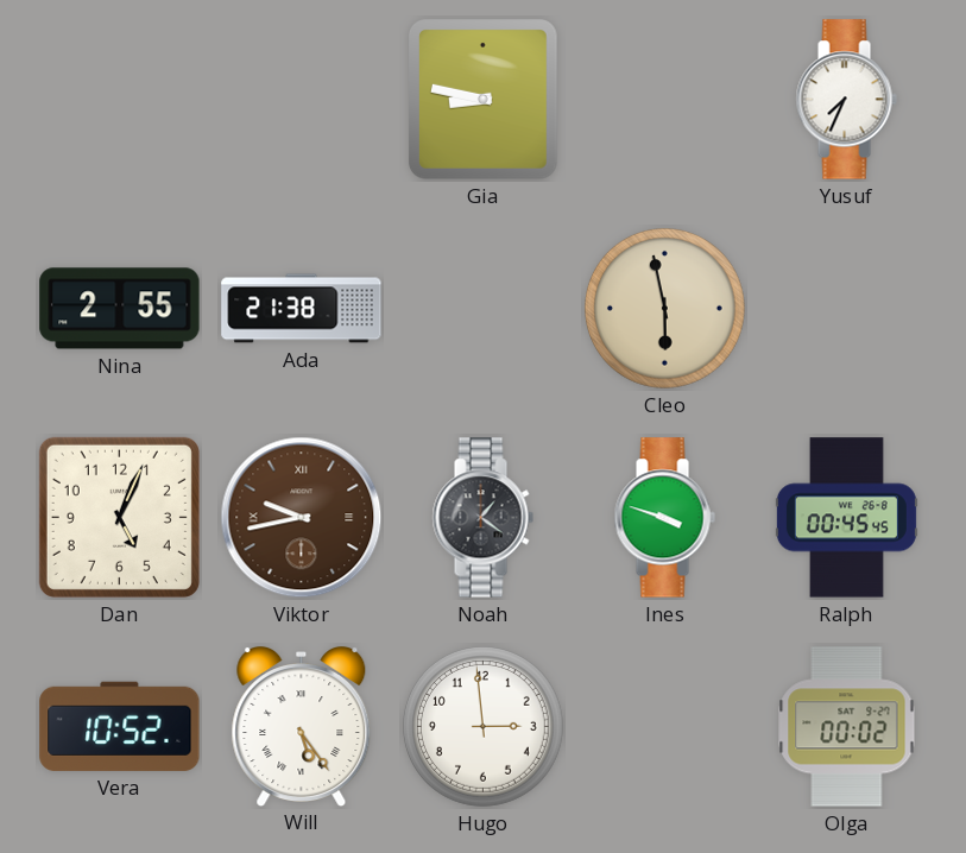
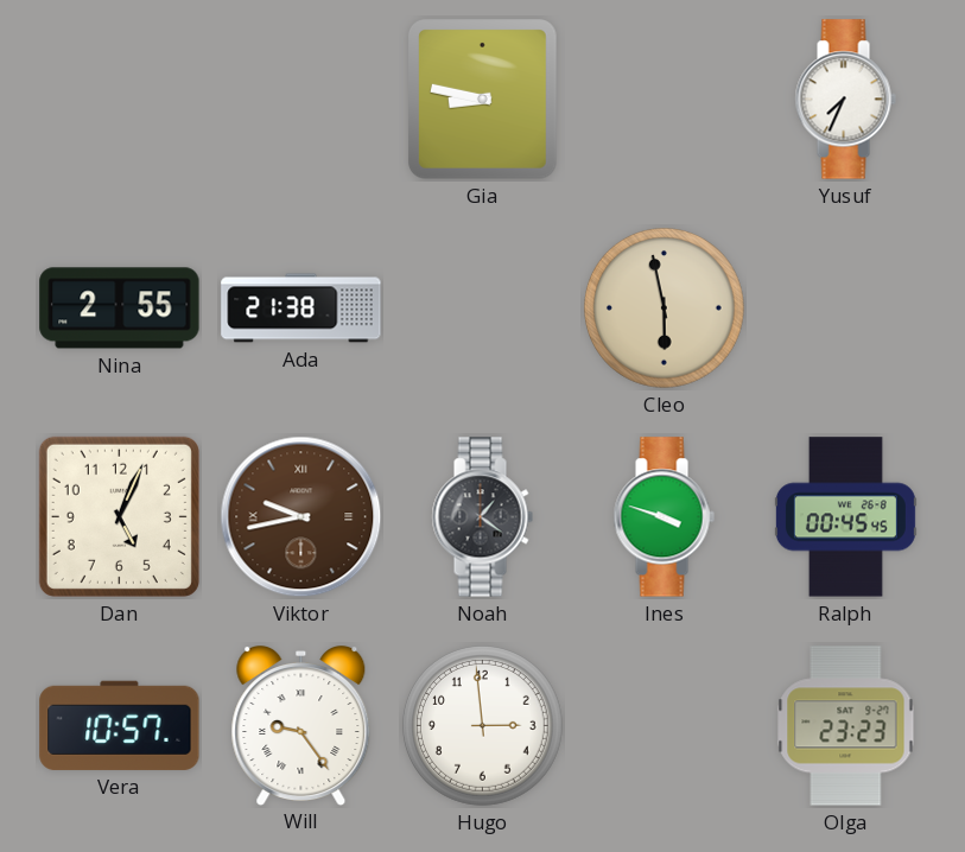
Vera: 10:52 -> 10:57
Will: 5:24 -> 9:24
Olga: 00:02 -> 23:23
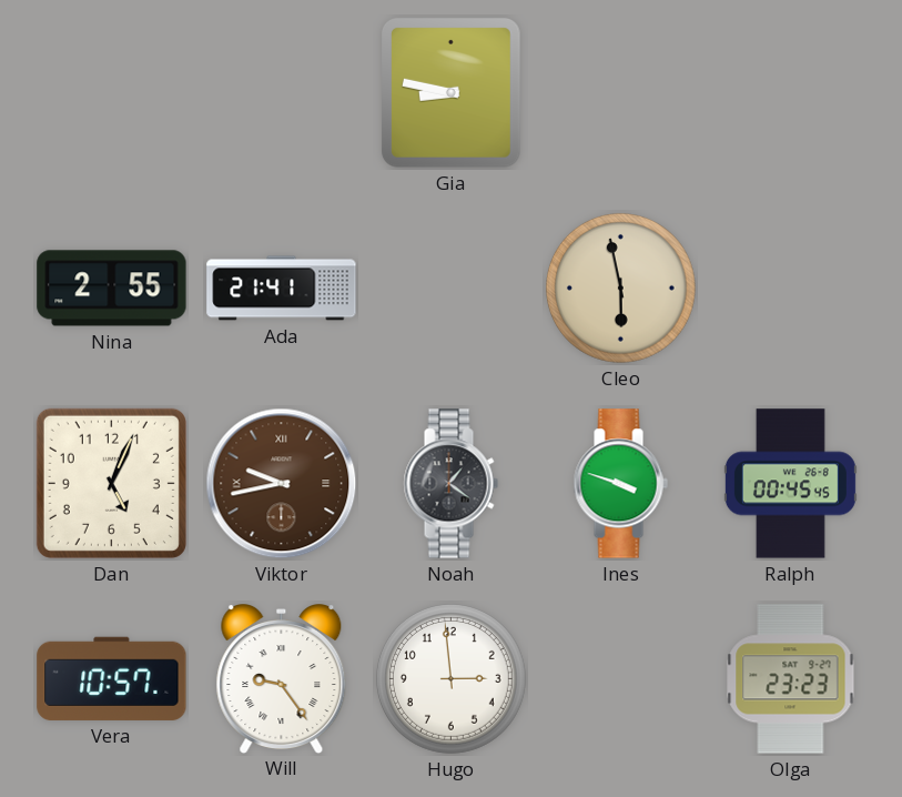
Yusuf: 7:34 -> none
Ada: 21:38 -> 21:41
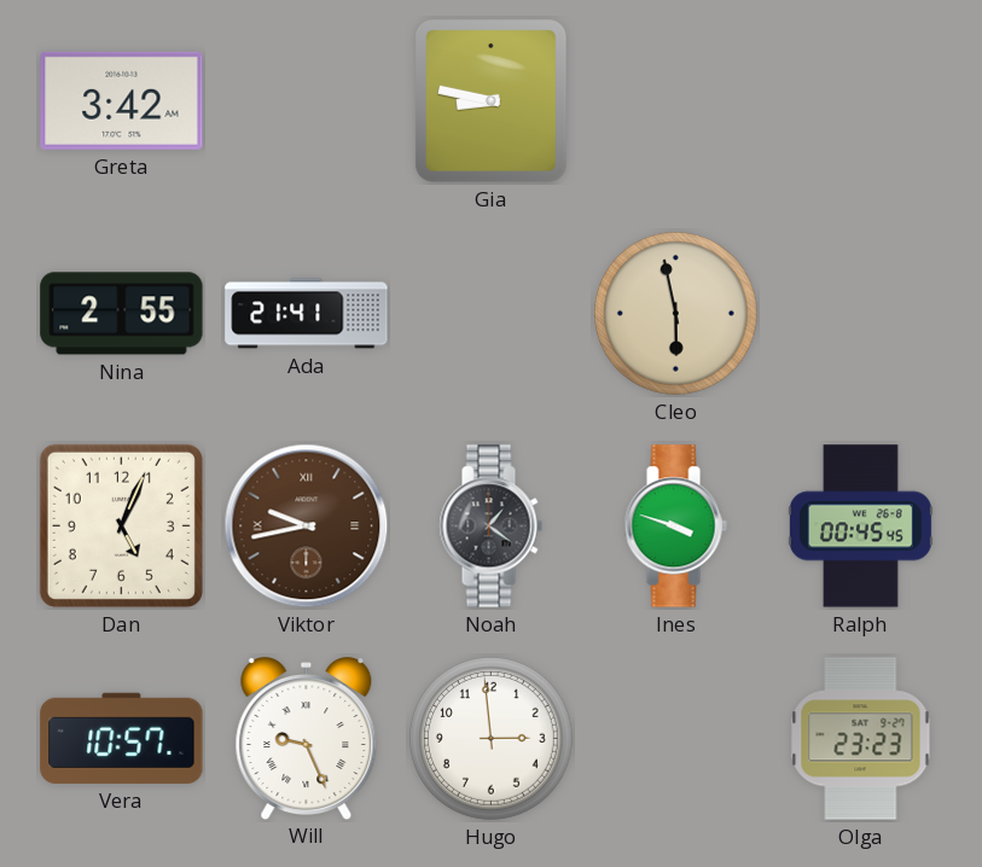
Greta: none -> 3:42
Will: 9:24 -> 9:26
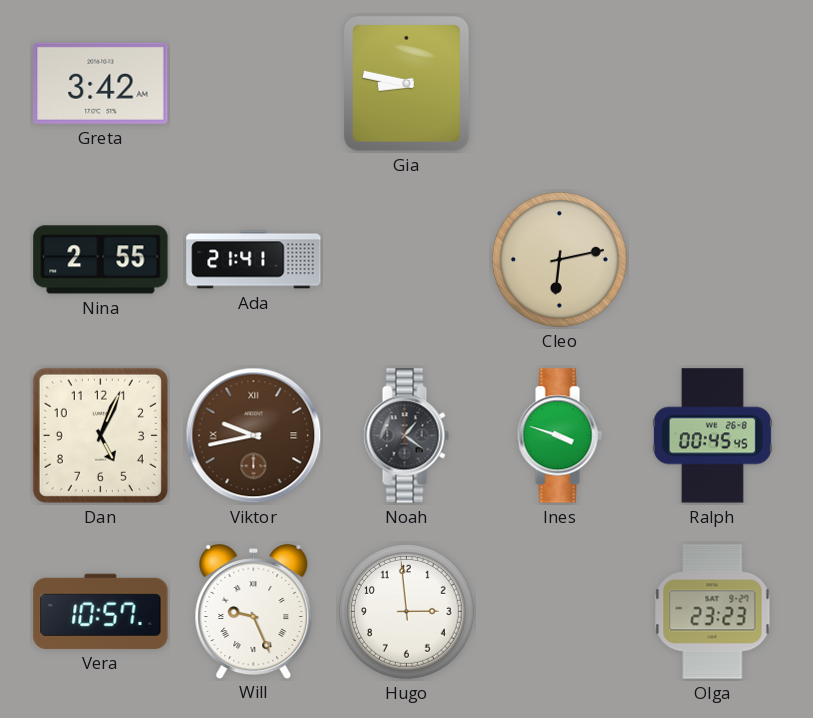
Cleo: 5:58 -> 6:13
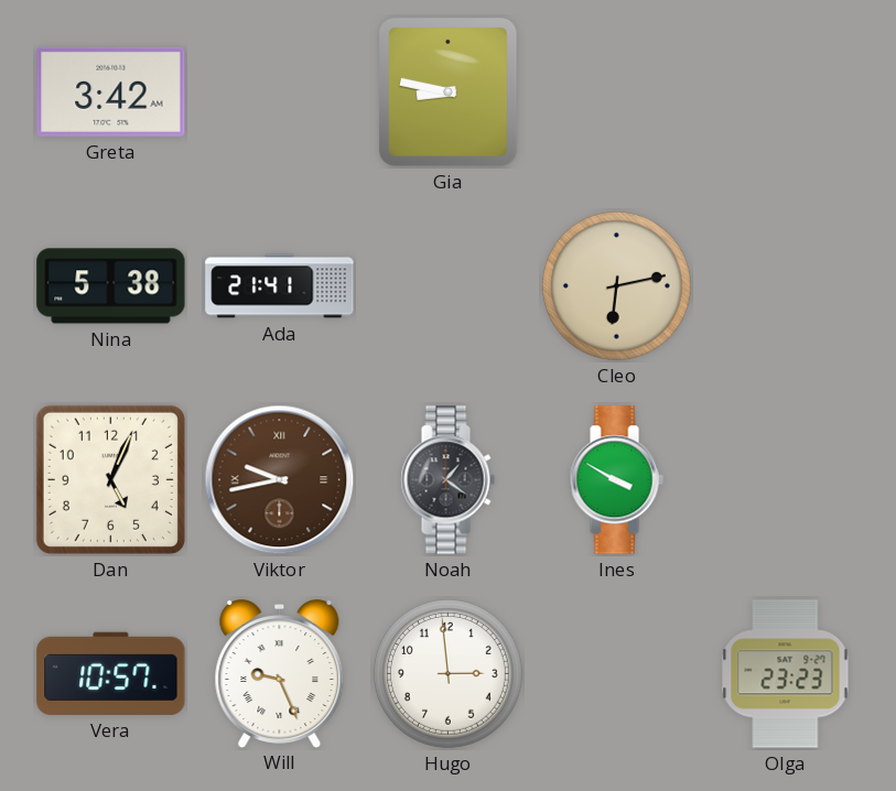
Nina: 2:55 -> 5:38
Ines: 3:48 -> 3:50
Ralph: 00:45 -> none
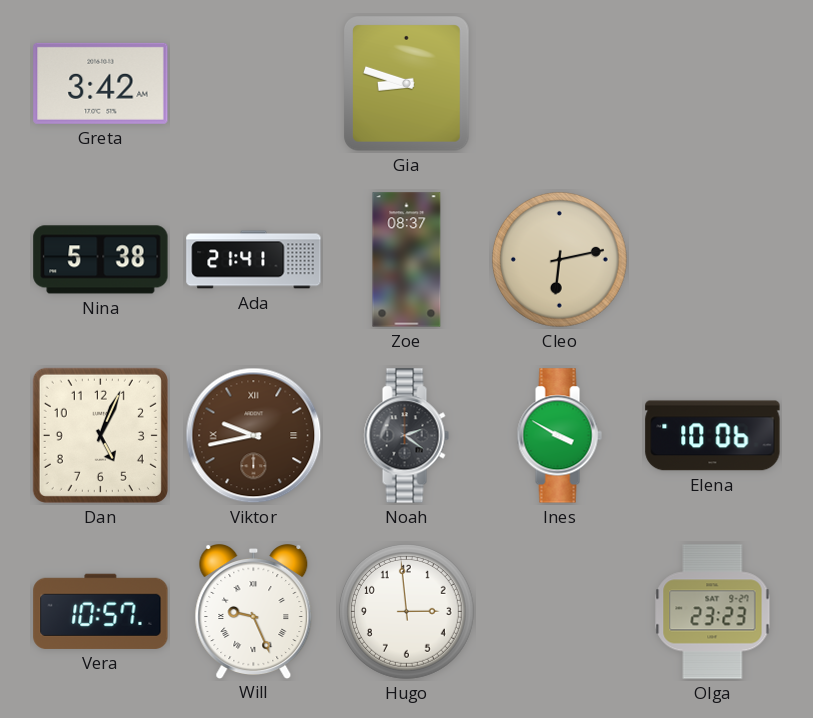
Gia: 8:47 -> 8:48
Zoe: none -> 08:37
Noah: 1:21 -> 2:21
Elena: none -> 10:06
